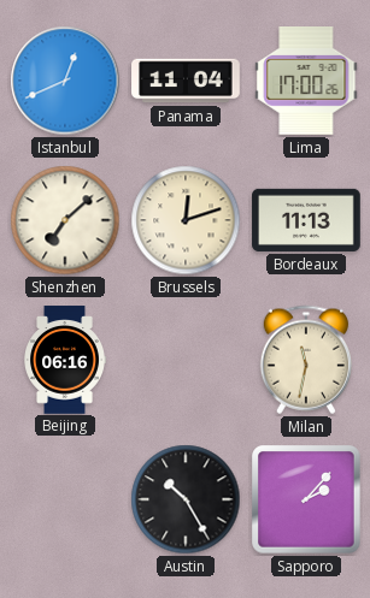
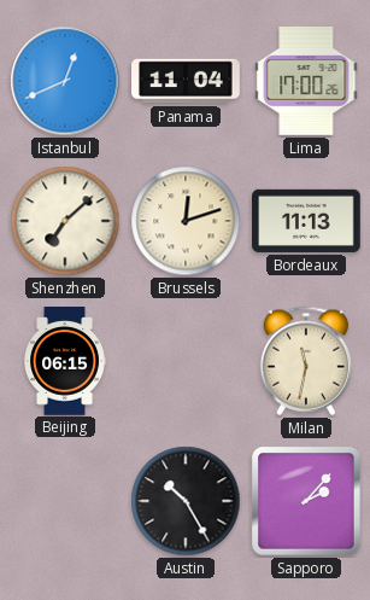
Beijing: 06:16 -> 06:15
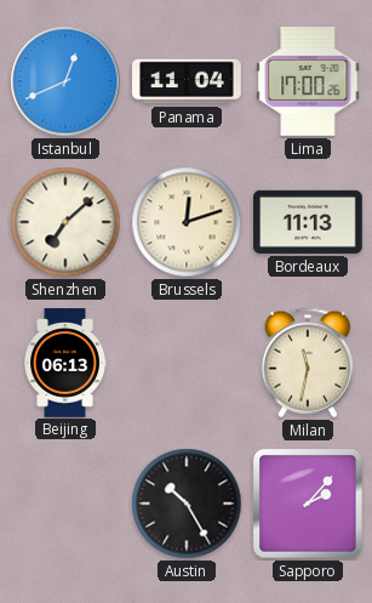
Beijing: 06:15 -> 06:13
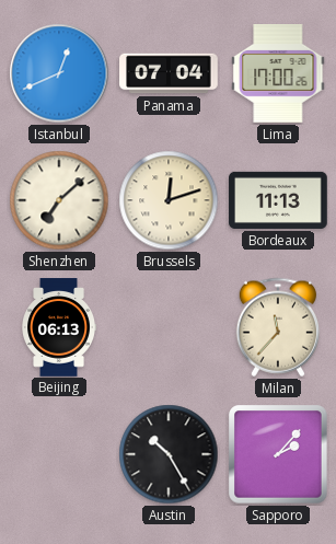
Panama: 11:04 -> 07:04
Milan: 11:32 -> 11:37
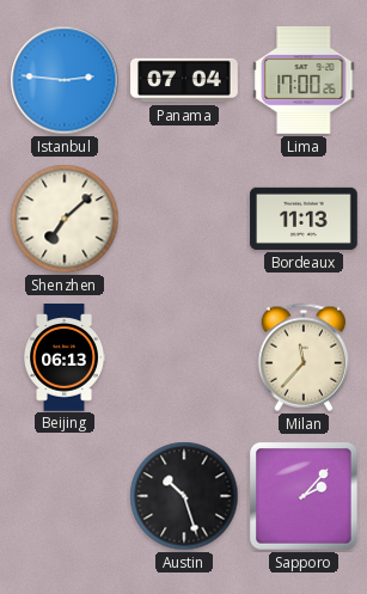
Istanbul: 12:41 -> 2:46
Brussels: 12:12 -> none
Austin: 10:25 -> 10:27
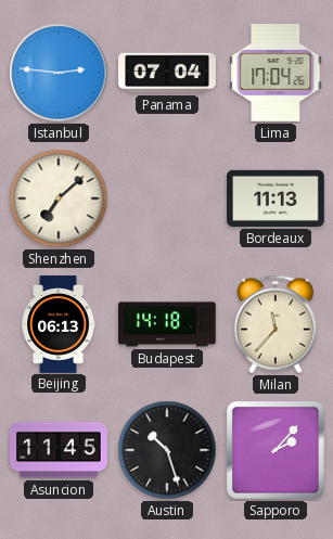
Lima: 17:00 -> 17:04
Budapest: none -> 14:18
Asuncion: none -> 11:45
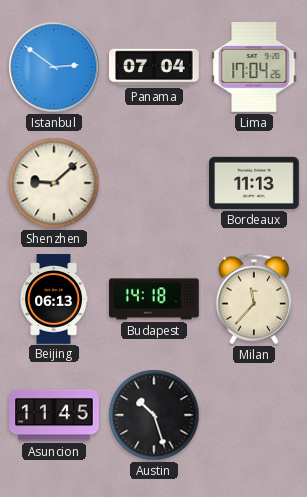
Istanbul: 2:46 -> 2:51
Shenzhen: 7:08 -> 9:08
Sapporo: 2:07 -> none
